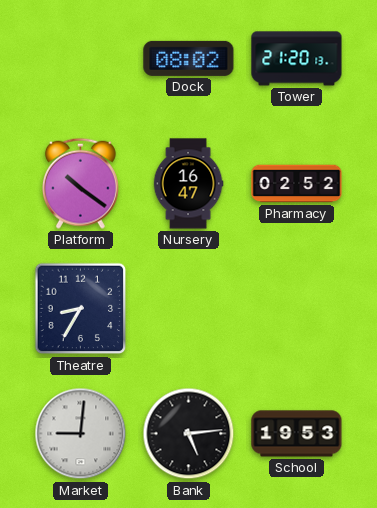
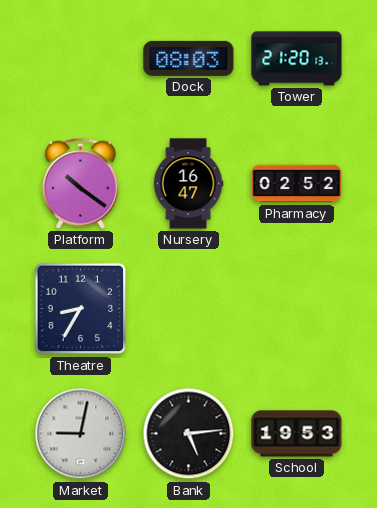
Dock: 08:02 -> 08:03
Market: 9:01 -> 9:02
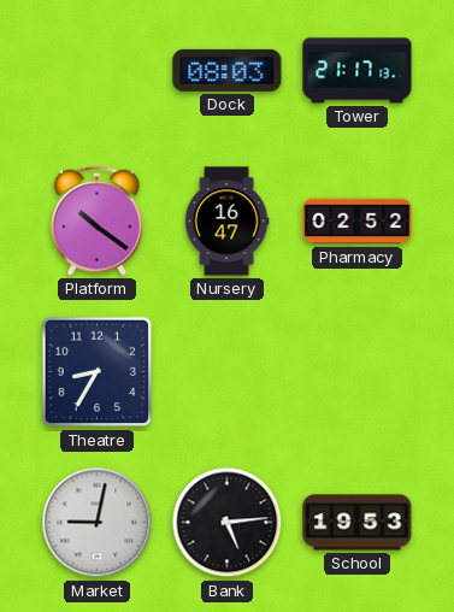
Tower: 21:20 -> 21:17
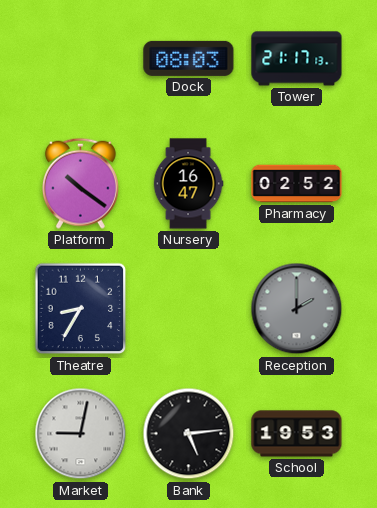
Reception: none -> 2:00
